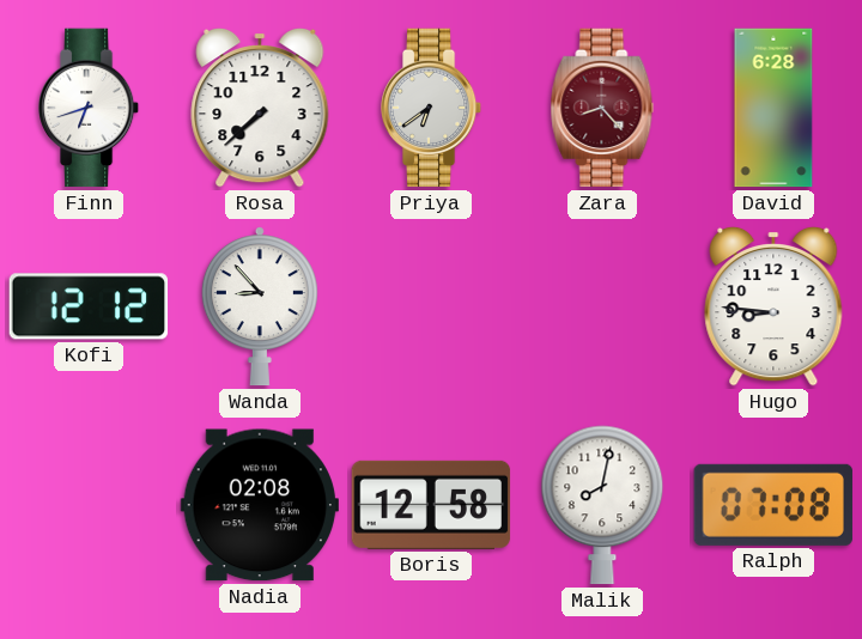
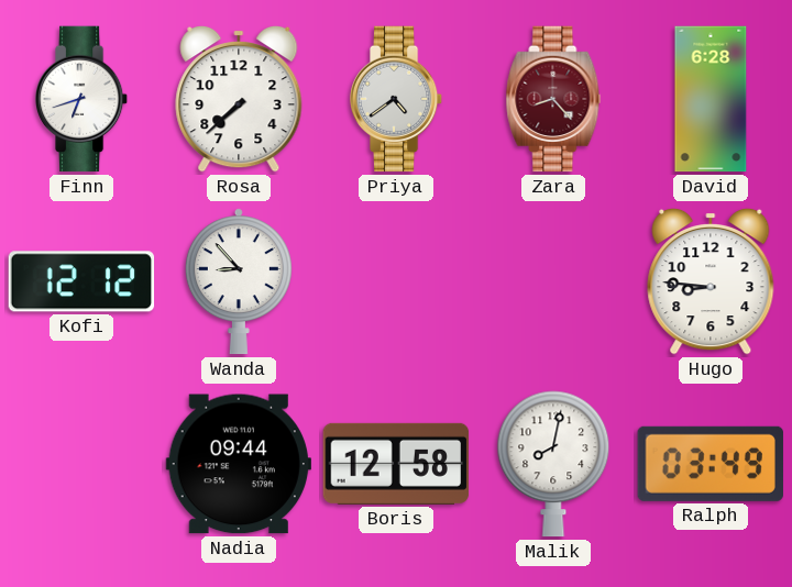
Priya: 6:39 -> 4:39
Nadia: 02:08 -> 09:44
Ralph: 07:08 -> 03:49
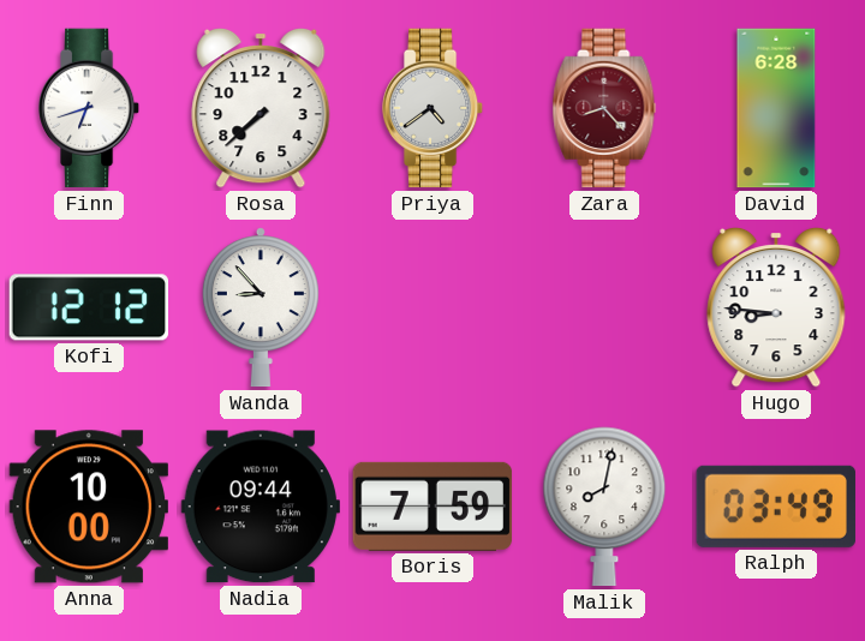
Anna: none -> 10:00
Boris: 12:58 -> 7:59
